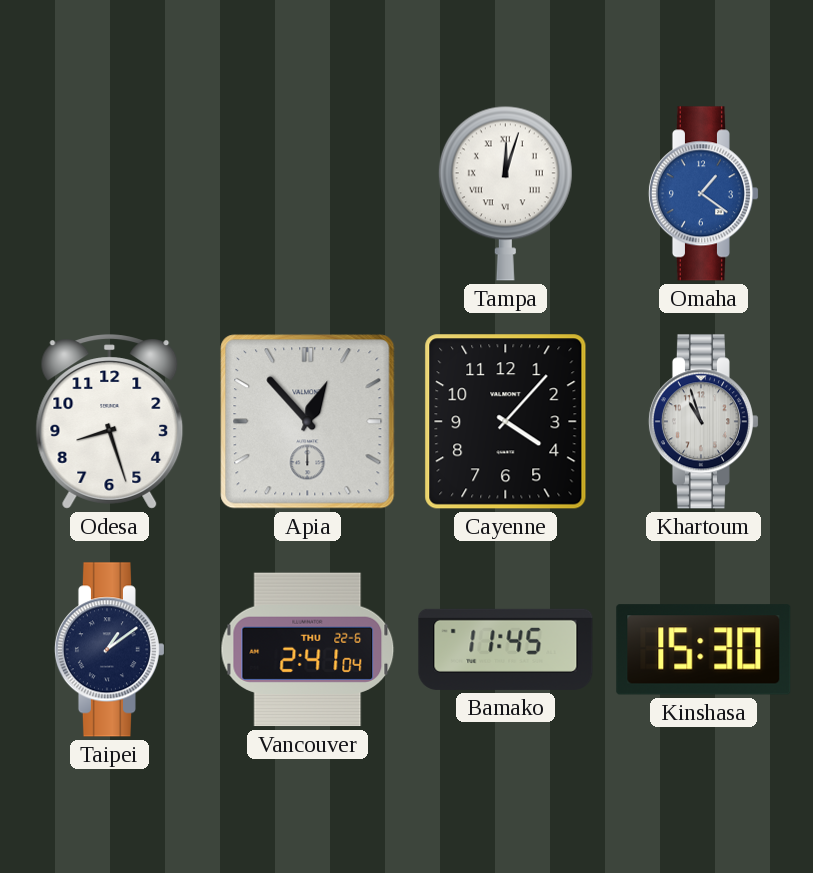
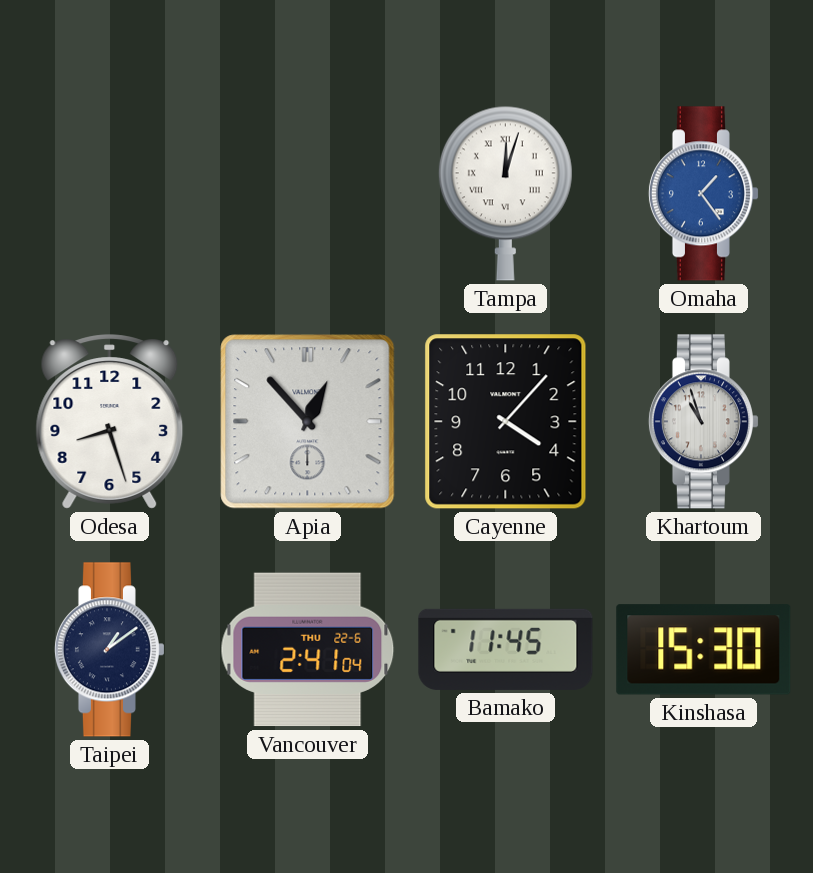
Omaha: 1:21 -> 1:24
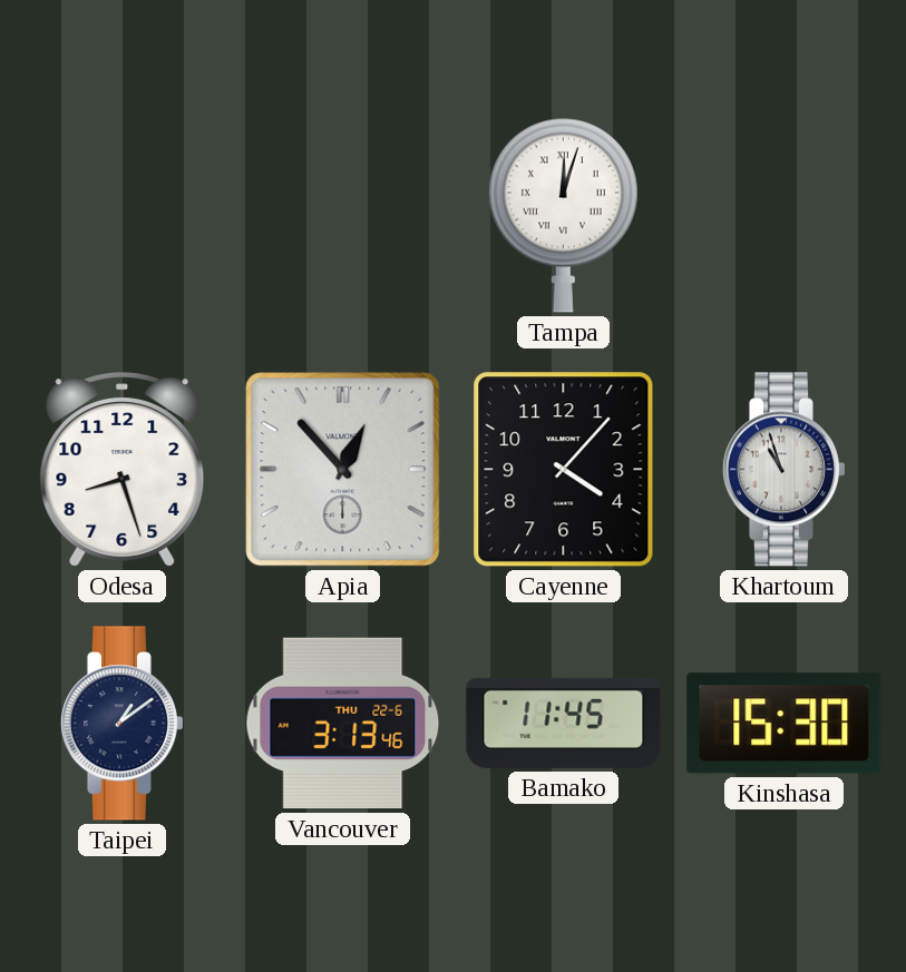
Omaha: 1:24 -> none
Vancouver: 2:41 -> 3:13
